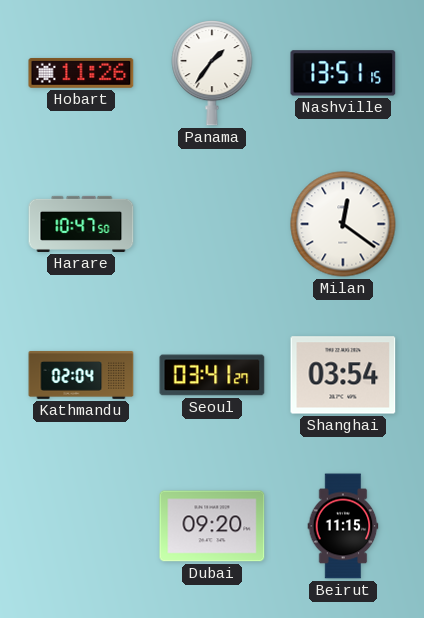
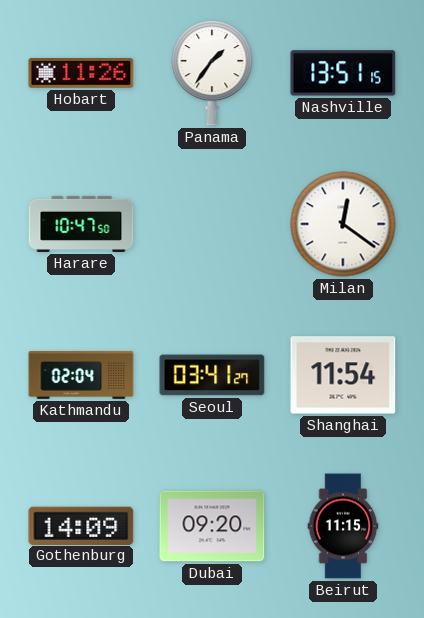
Shanghai: 03:54 -> 11:54
Gothenburg: none -> 14:09
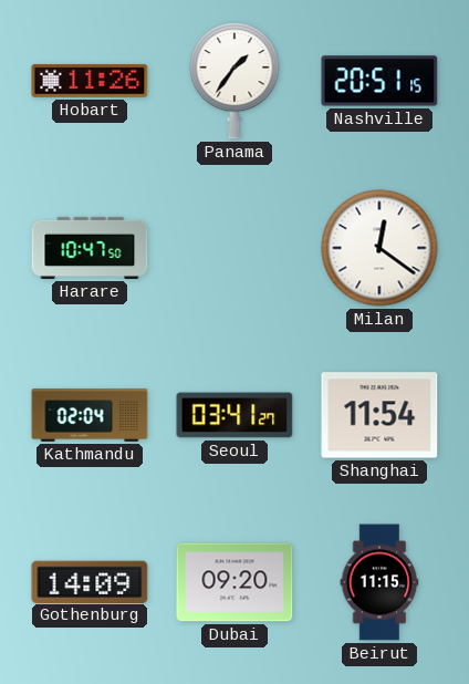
Nashville: 13:51 -> 20:51
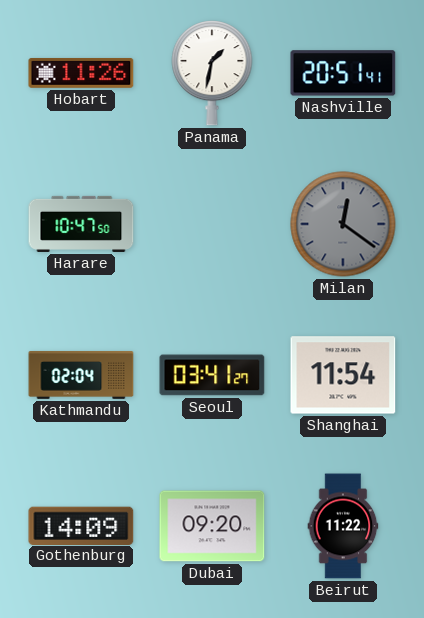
Panama: 1:36 -> 1:32
Nashville: 20:51:15 -> 20:51:41
Milan dial: white -> grey
Beirut: 11:15 -> 11:22
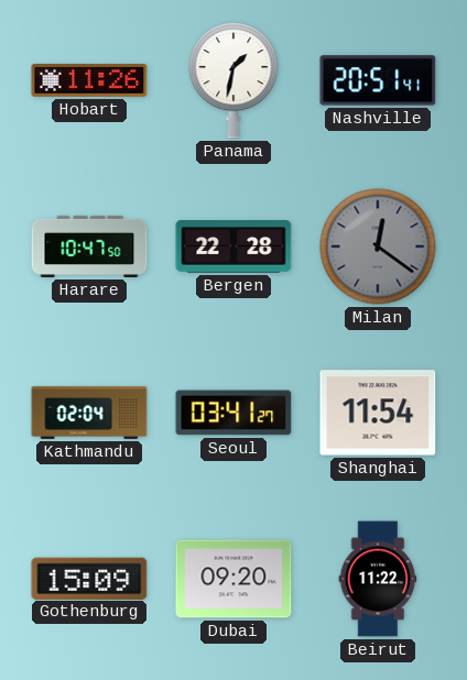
Bergen: none -> 22:28
Gothenburg: 14:09 -> 15:09
